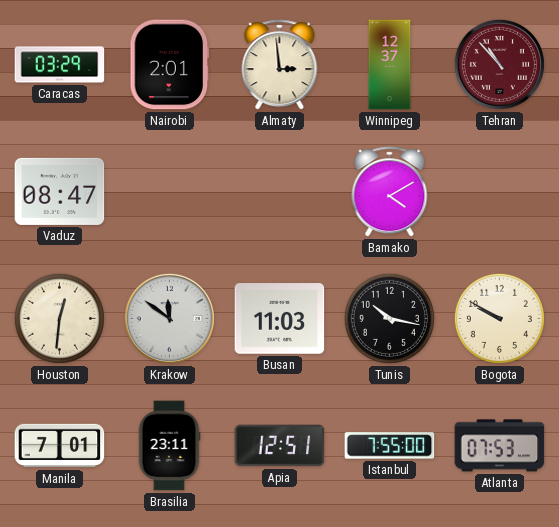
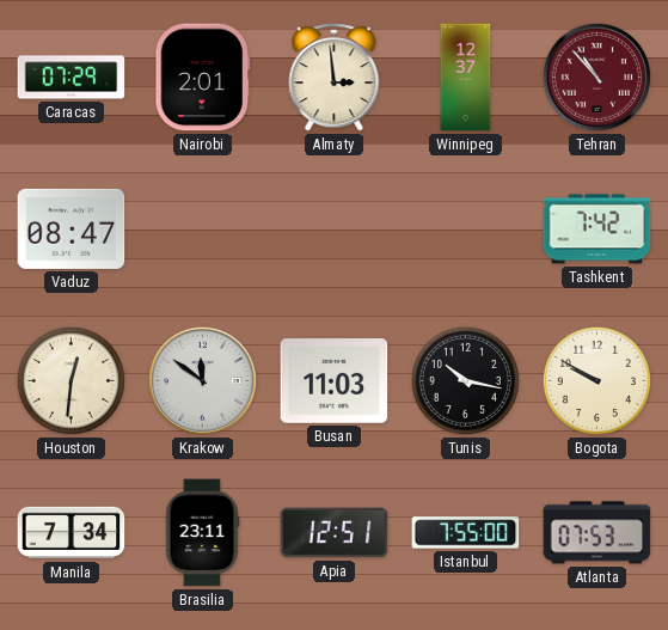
Caracas: 03:29 -> 07:29
Bamako: 4:10 -> none
Tashkent: none -> 7:42
Manila: 7:01 -> 7:34
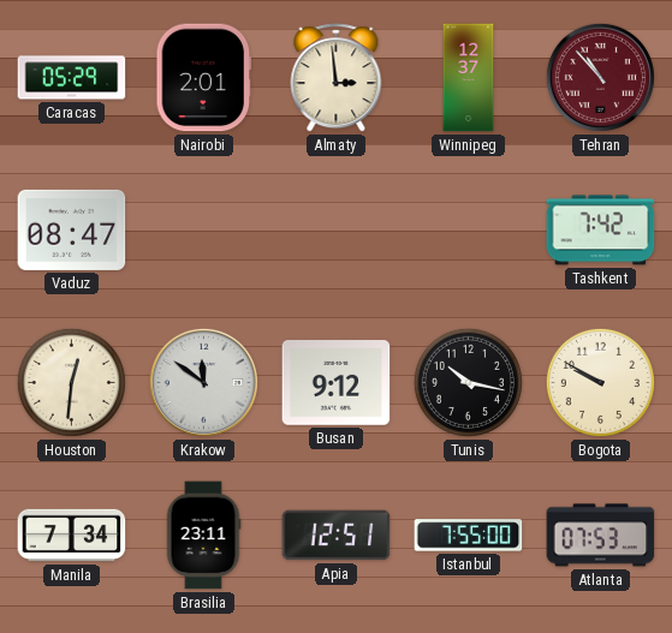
Caracas: 07:29 -> 05:29
Busan: 11:03 -> 9:12
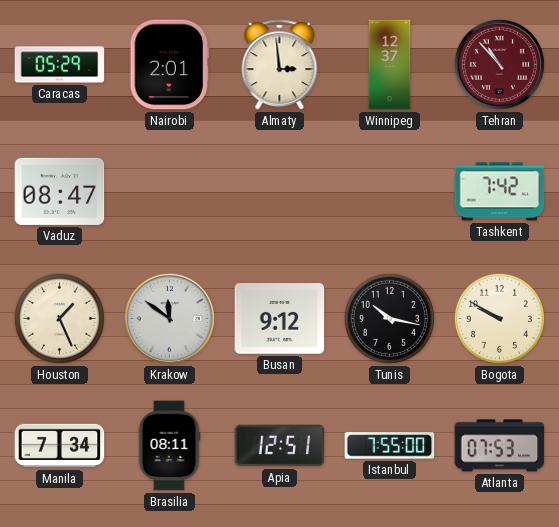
Houston: 12:31 -> 1:26
Brasilia: 23:11 -> 08:11
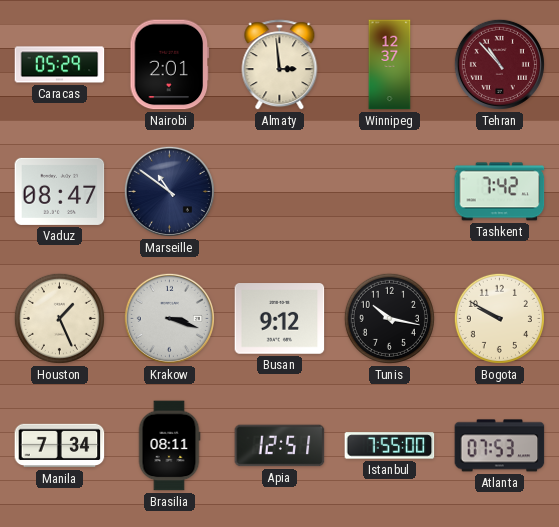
Marseille: none -> 10:51
Krakow: 11:51 -> 3:18
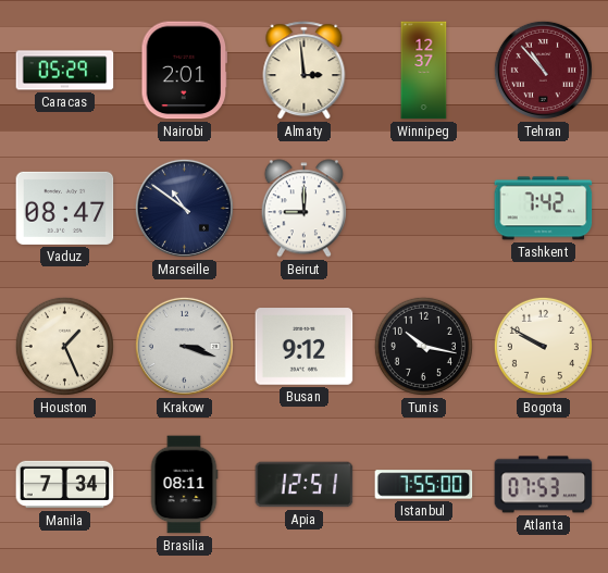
Beirut: none -> 9:00
